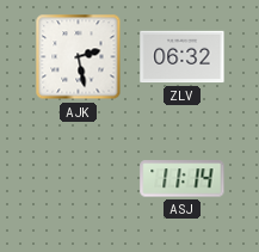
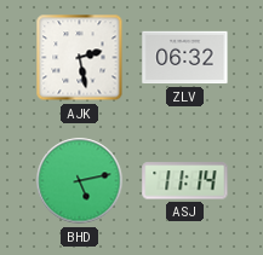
BHD: none -> 5:13
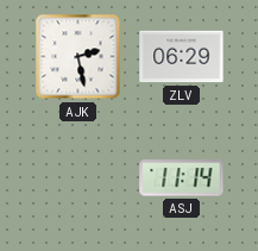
ZLV: 06:32 -> 06:29
BHD: 5:13 -> none
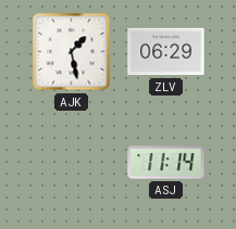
AJK: 2:28 -> 1:28
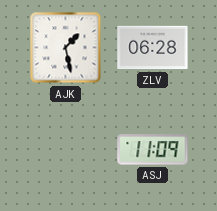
ZLV: 06:29 -> 06:28
ASJ: 11:14 -> 11:09
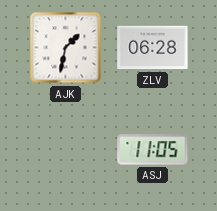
AJK: 1:28 -> 1:32
ASJ: 11:09 -> 11:05
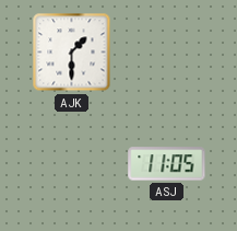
AJK: 1:32 -> 1:30
ZLV: 06:28 -> none
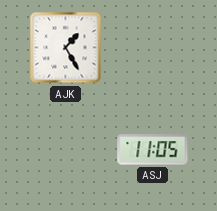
AJK: 1:30 -> 1:25
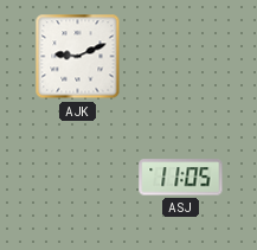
AJK: 1:25 -> 9:11
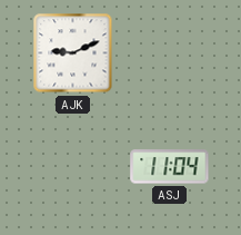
ASJ: 11:05 -> 11:04
